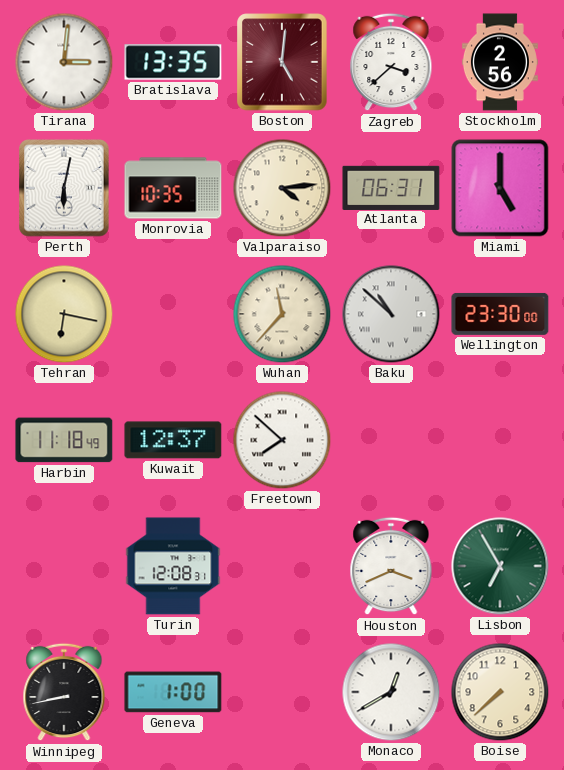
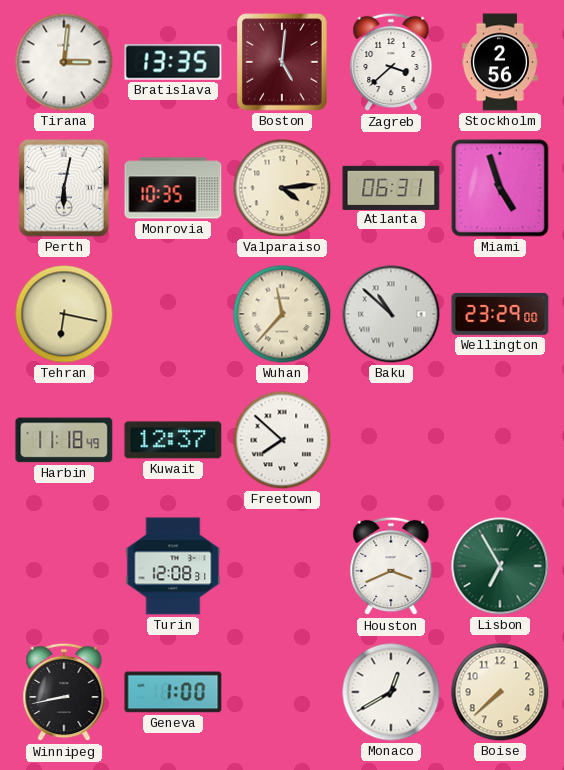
Miami: 5:00 -> 4:57
Wellington: 23:30 -> 23:29
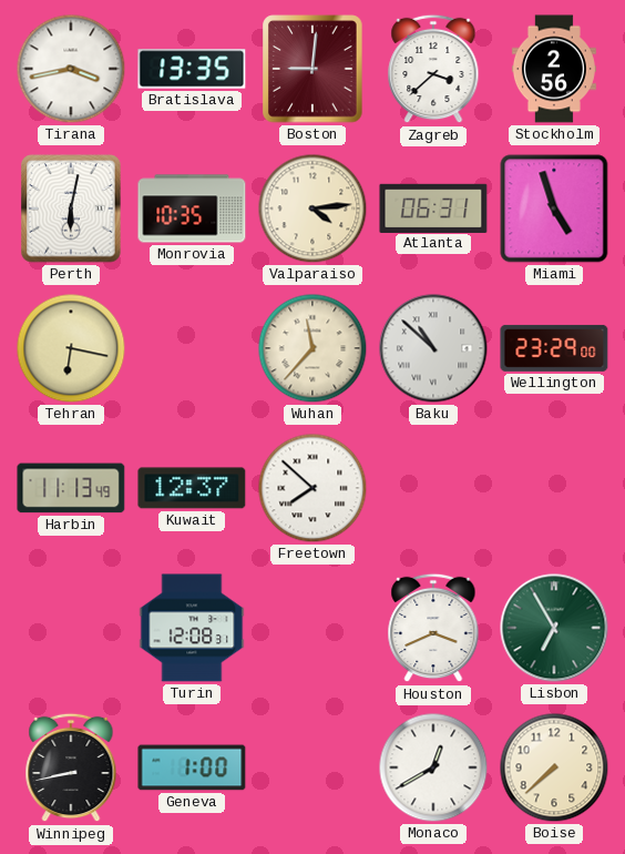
Tirana: 3:01 -> 3:43
Boston: 5:01 -> 9:01
Harbin: 11:18 -> 11:13
